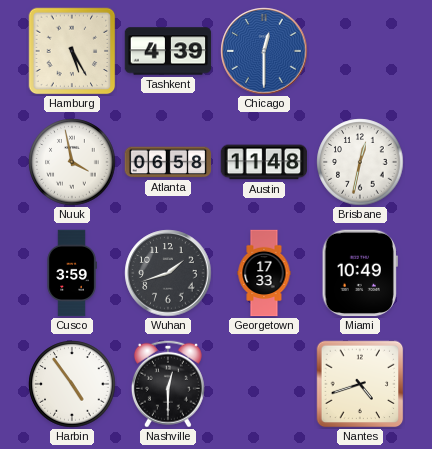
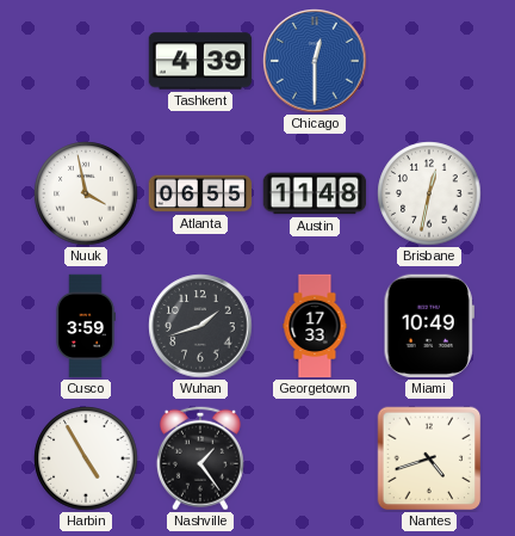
Hamburg: 5:25 -> none
Atlanta: 06:58 -> 06:55
Harbin: 4:54 -> 4:55
Nashville: 12:30 -> 1:24
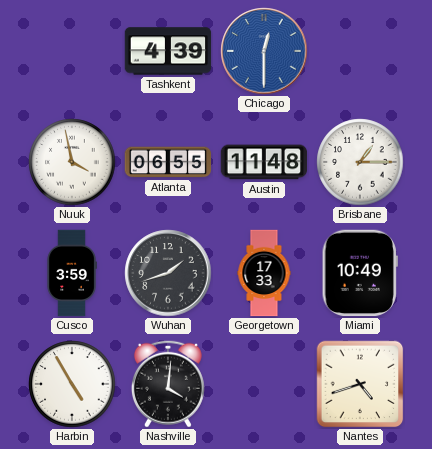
Brisbane: 12:32 -> 1:15
Nashville: 1:24 -> 4:01
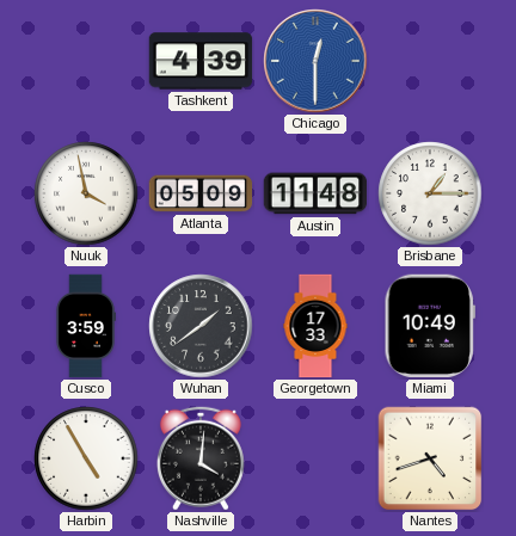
Atlanta: 06:55 -> 05:09
Wuhan: 1:42 -> 1:39
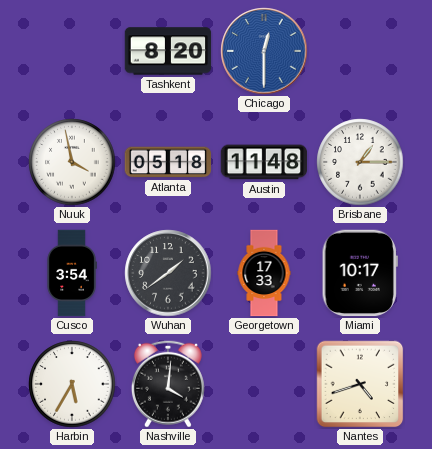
Tashkent: 4:39 -> 8:20
Atlanta: 05:09 -> 05:18
Cusco: 3:59 -> 3:54
Miami: 10:49 -> 10:17
Harbin: 4:55 -> 5:35
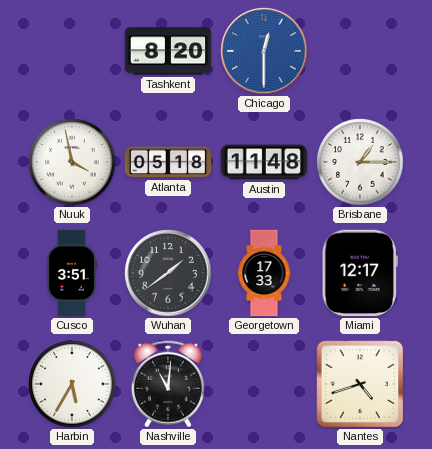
Cusco: 3:54 -> 3:51
Miami: 10:17 -> 12:17
Nashville: 4:01 -> 11:01
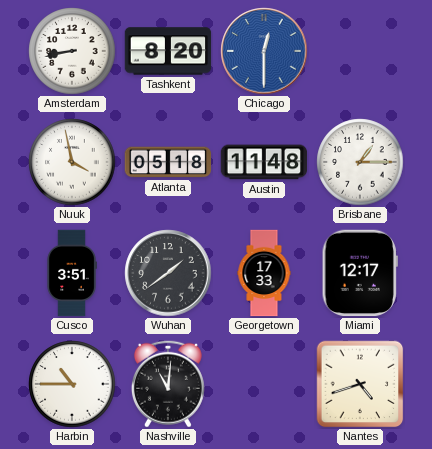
Amsterdam: none -> 8:43
Harbin: 5:35 -> 10:45
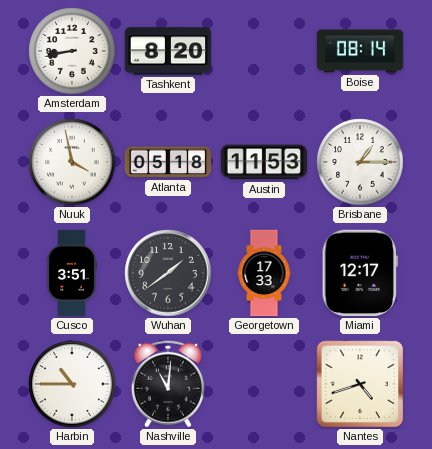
Chicago: 12:30 -> none
Boise: none -> 08:14
Austin: 11:48 -> 11:53
